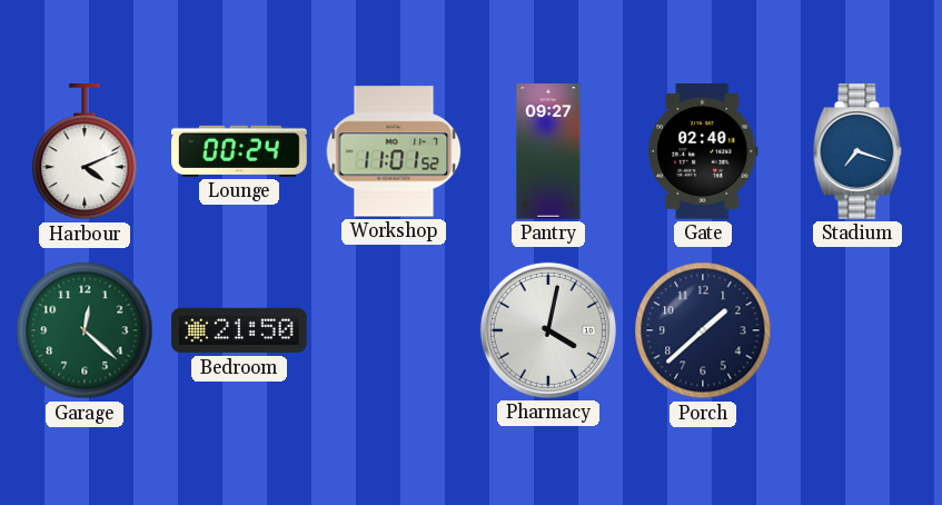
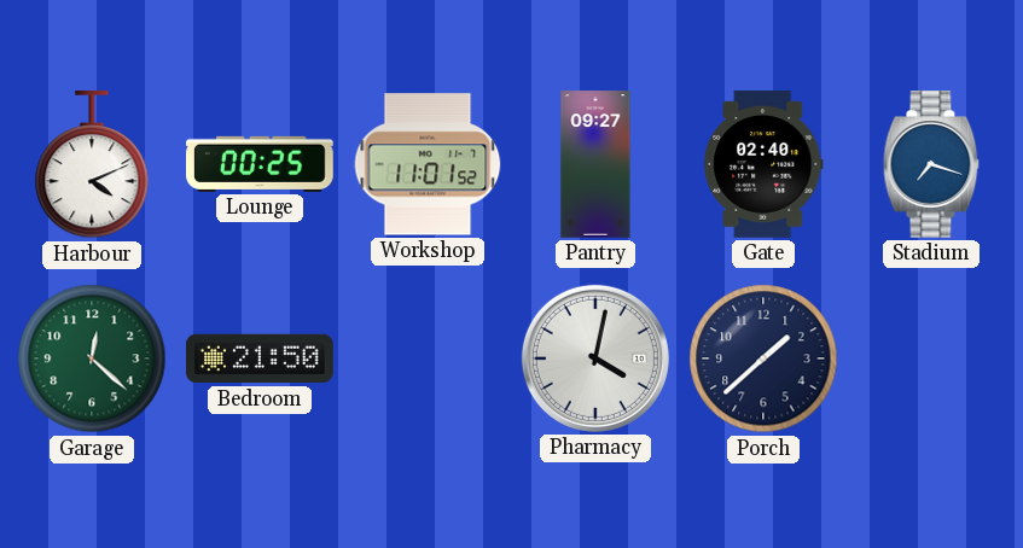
Lounge: 00:24 -> 00:25
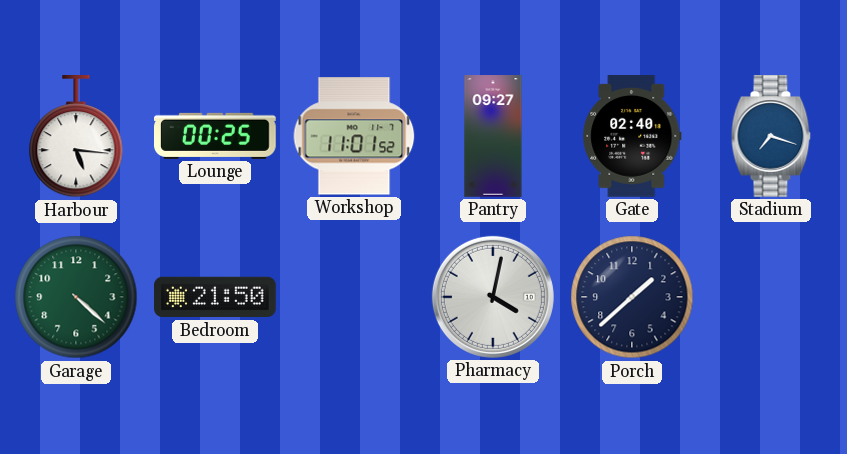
Harbour: 4:11 -> 5:16
Garage: 12:22 -> 4:22
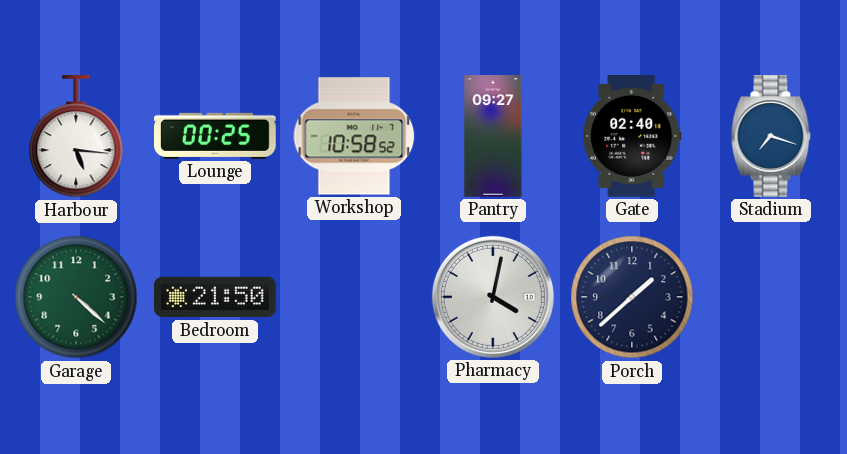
Workshop: 11:01 -> 10:58
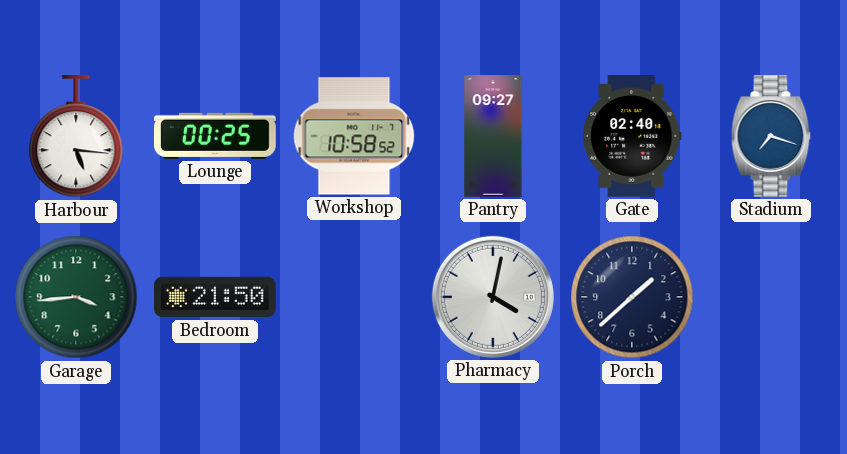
Garage: 4:22 -> 3:44
